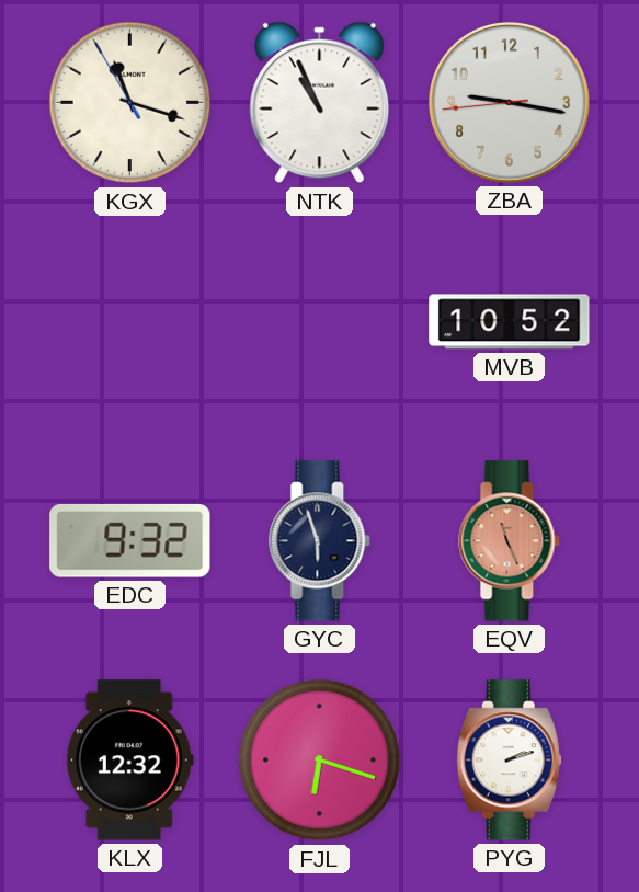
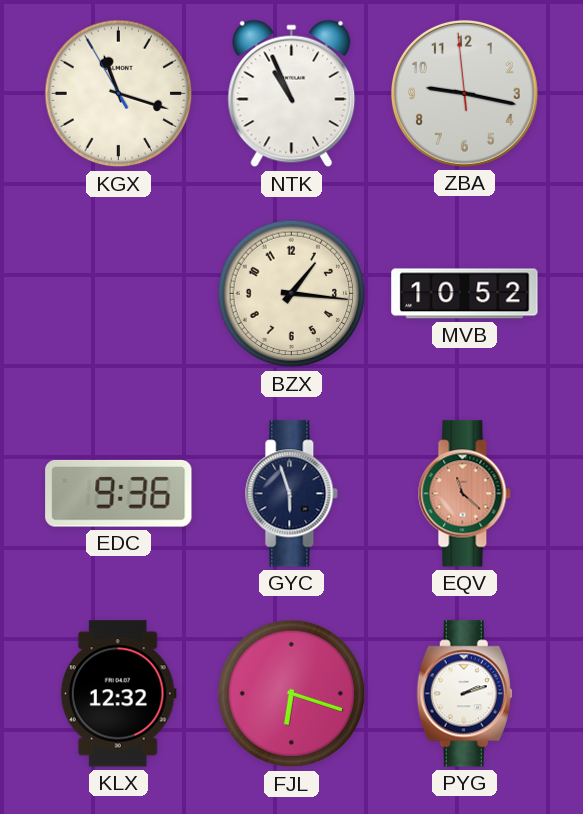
ZBA: 9:16:44 -> 9:16:59
BZX: none -> 1:16
EDC: 9:32 -> 9:36
EQV: 11:26 -> 11:22
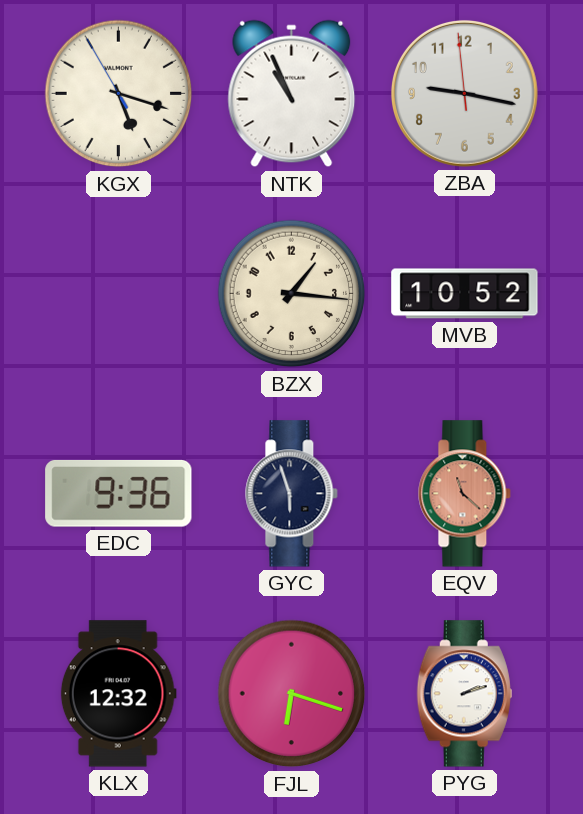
KGX: 11:17 -> 5:17
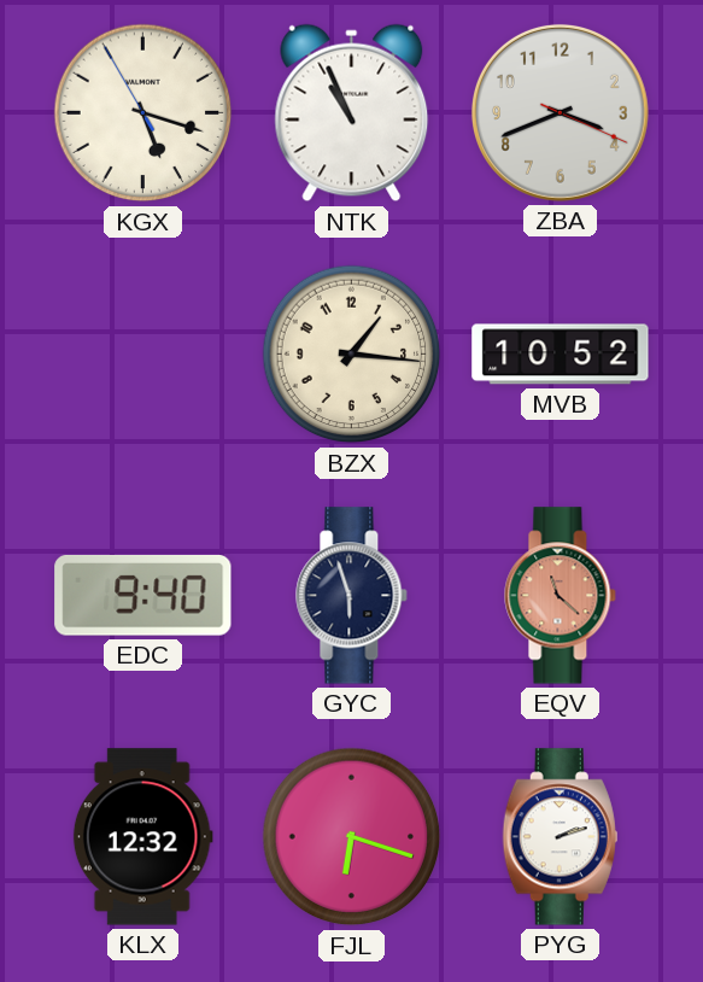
ZBA: 9:16 -> 3:41
EDC: 9:36 -> 9:40
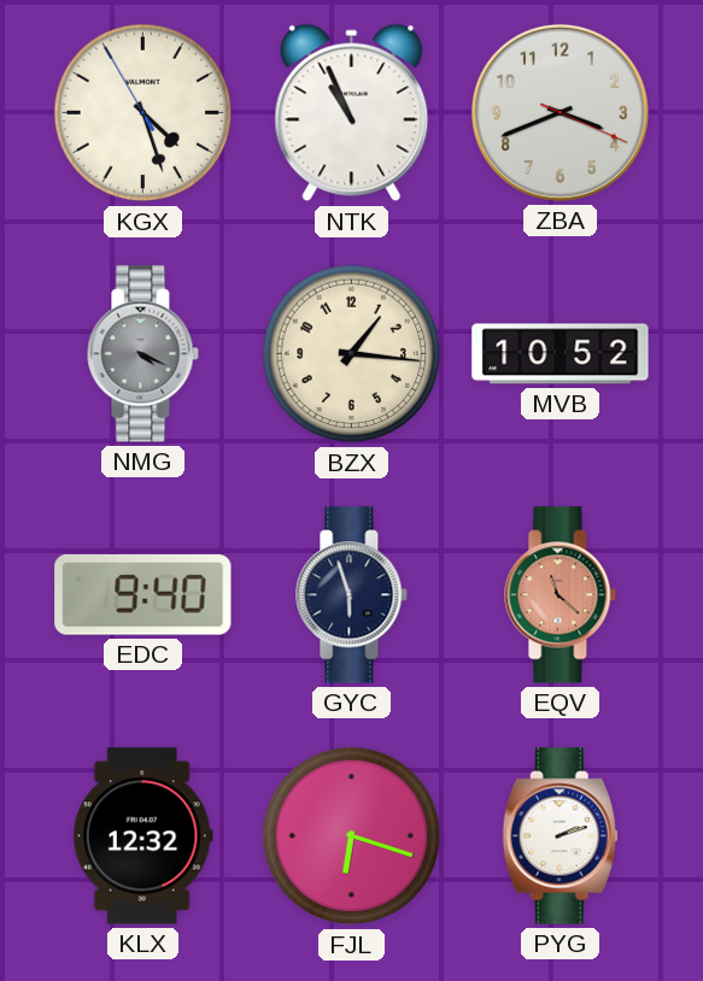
KGX: 5:17 -> 4:26
NMG: none -> 4:19
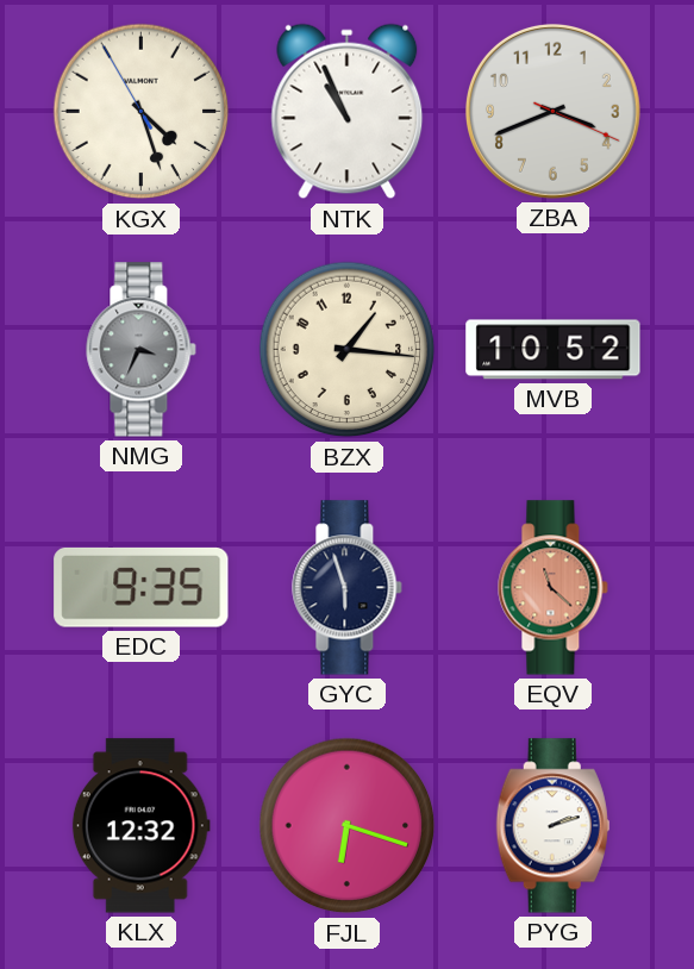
NMG: 4:19 -> 3:34
EDC: 9:40 -> 9:35
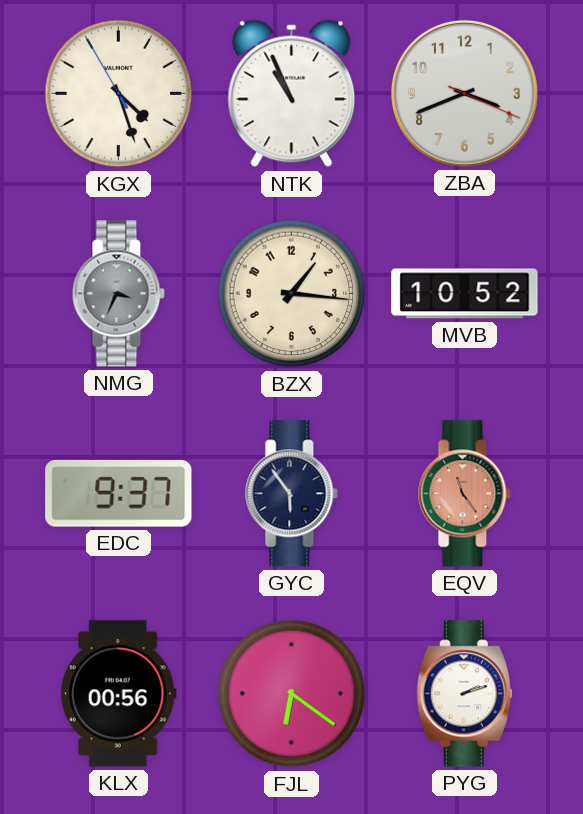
EDC: 9:35 -> 9:37
GYC: 5:57 -> 5:54
EQV: 11:22 -> 11:24
KLX: 12:32 -> 00:56
FJL: 6:18 -> 6:21
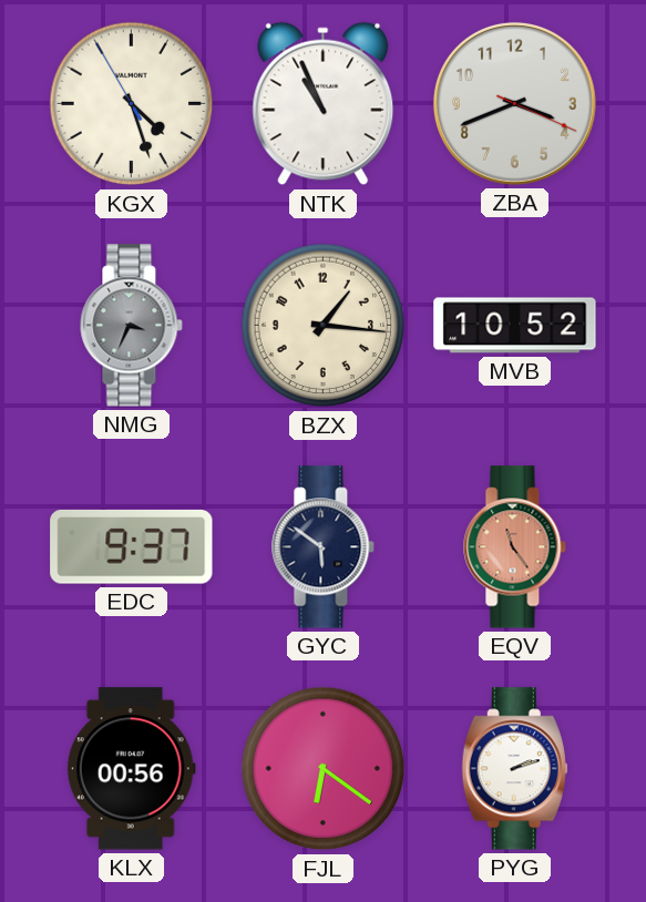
GYC: 5:54 -> 5:51
